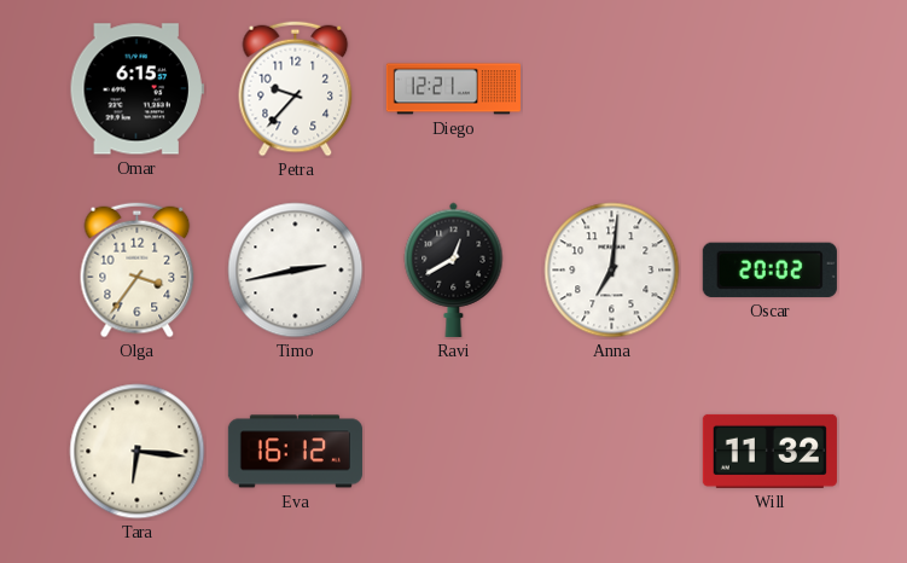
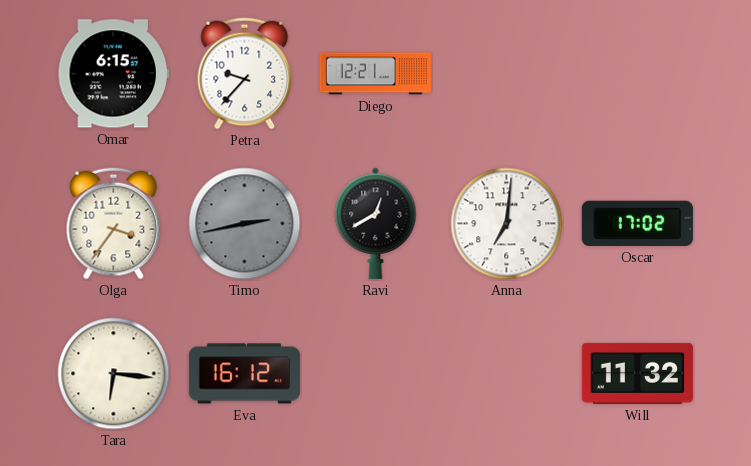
Timo dial: white -> grey
Oscar: 20:02 -> 17:02
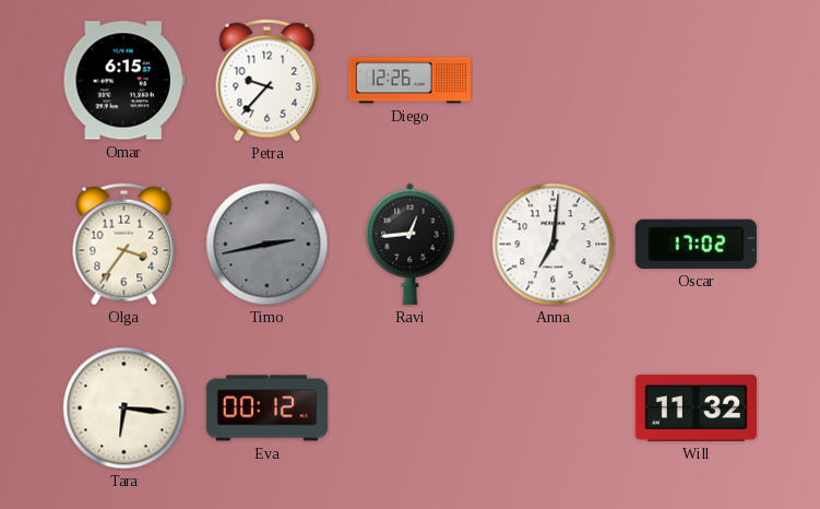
Diego: 12:21 -> 12:26
Ravi: 12:40 -> 12:44
Eva: 16:12 -> 00:12
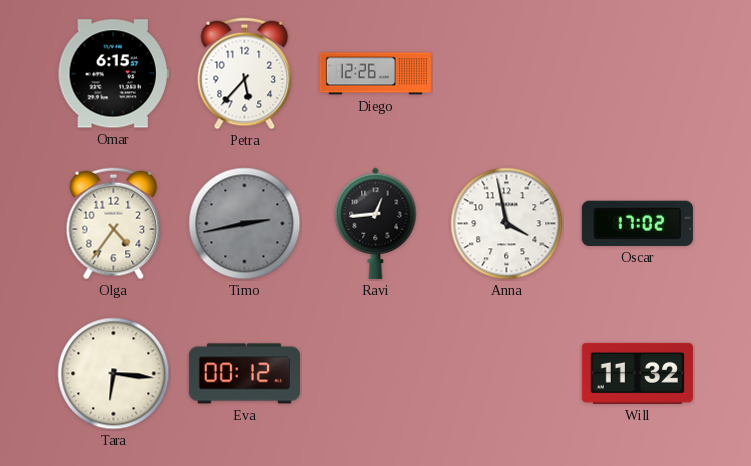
Petra: 9:37 -> 5:37
Olga: 3:36 -> 4:36
Anna: 7:01 -> 3:58
